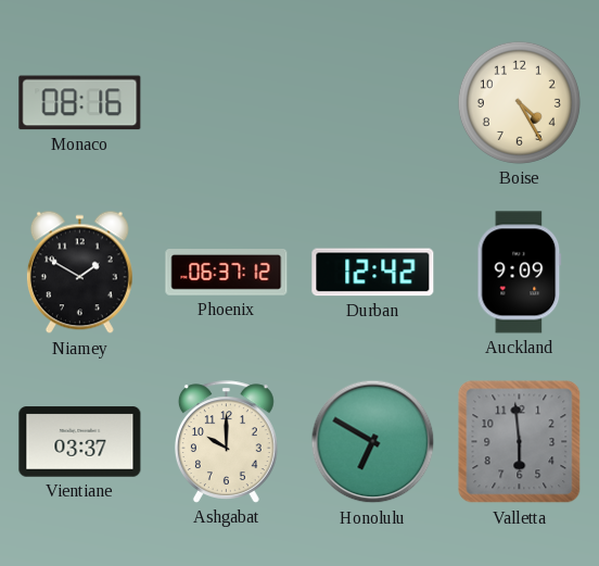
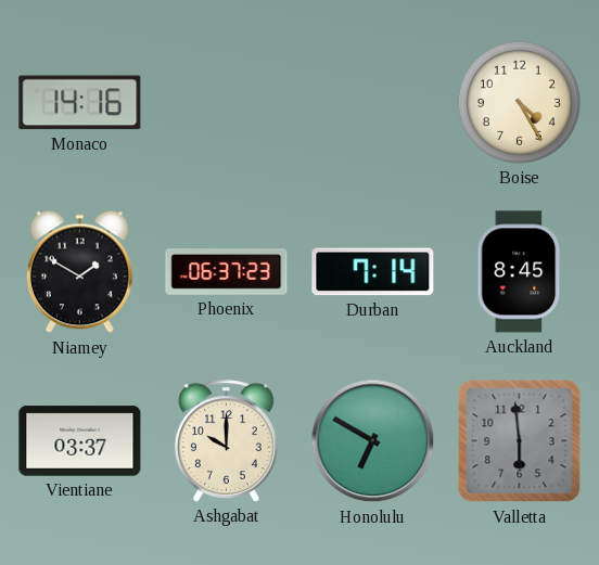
Monaco: 08:16 -> 14:16
Phoenix: 06:37:12 -> 06:37:23
Durban: 12:42 -> 7:14
Auckland: 9:09 -> 8:45
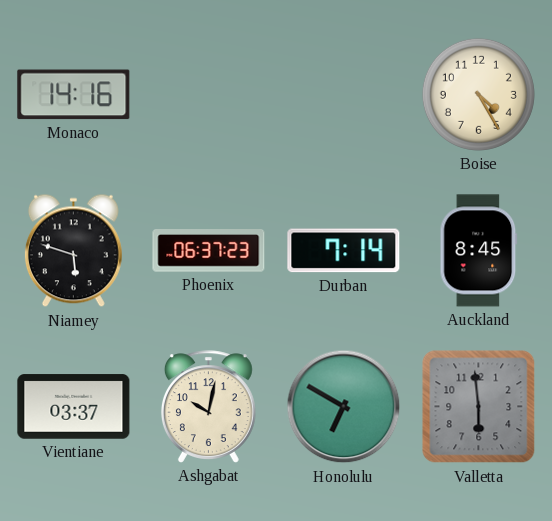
Niamey: 1:50 -> 5:48
Ashgabat: 10:00 -> 10:02
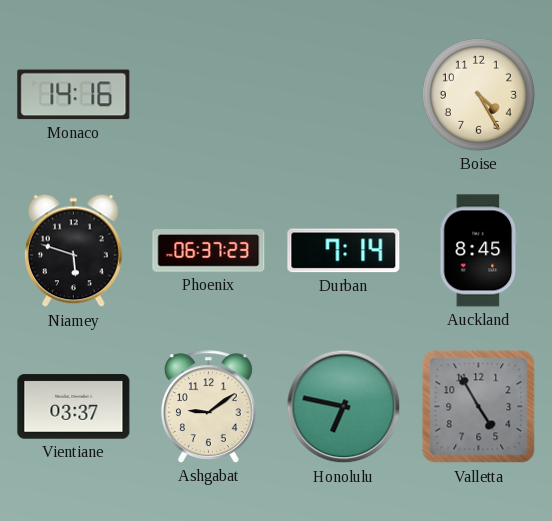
Ashgabat: 10:02 -> 9:09
Honolulu: 6:50 -> 6:47
Valletta: 5:59 -> 4:55
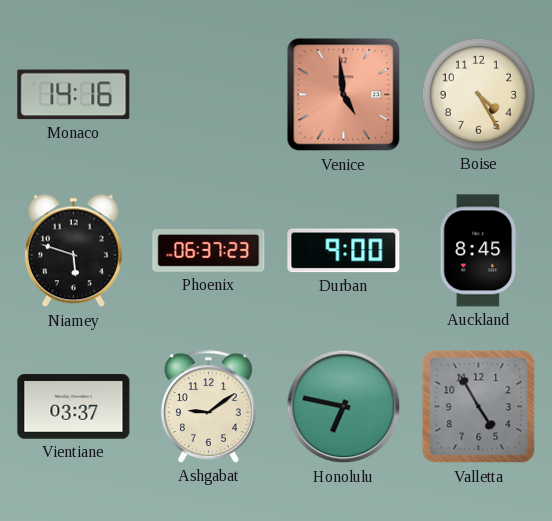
Venice: none -> 4:59
Durban: 7:14 -> 9:00
